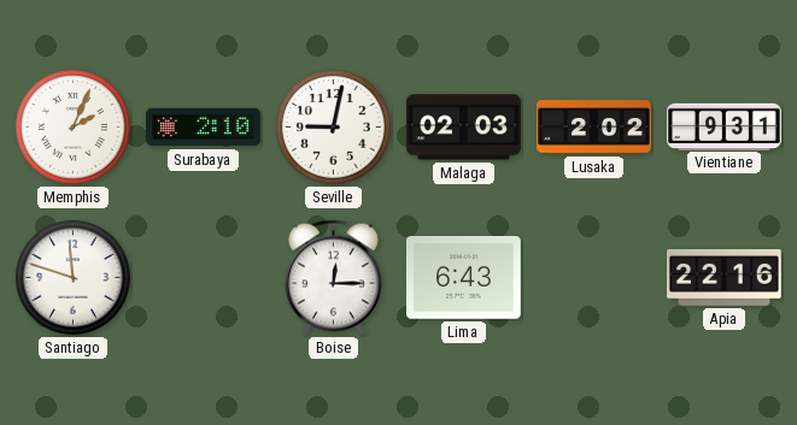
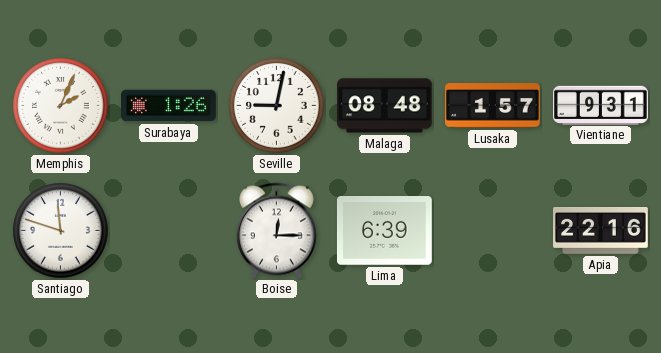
Surabaya: 2:10 -> 1:26
Malaga: 02:03 -> 08:48
Lusaka: 2:02 -> 1:57
Lima: 6:43 -> 6:39
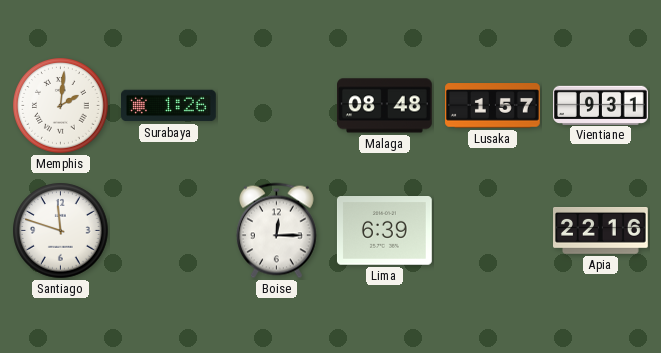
Memphis: 2:04 -> 2:01
Seville: 9:02 -> none
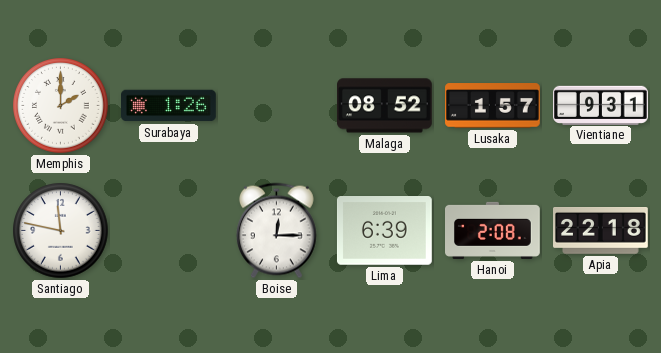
Memphis: 2:01 -> 2:00
Malaga: 08:48 -> 08:52
Santiago: 11:48 -> 11:47
Hanoi: none -> 2:08
Apia: 22:16 -> 22:18
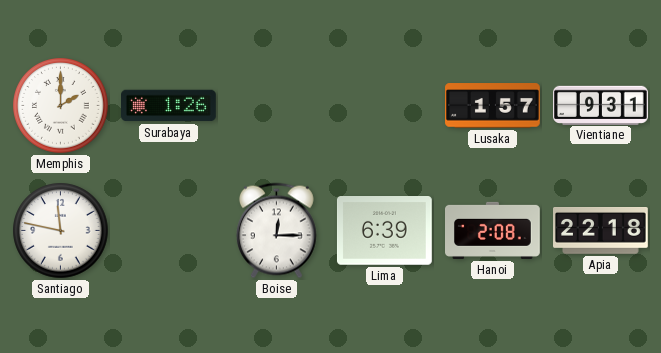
Malaga: 08:52 -> none
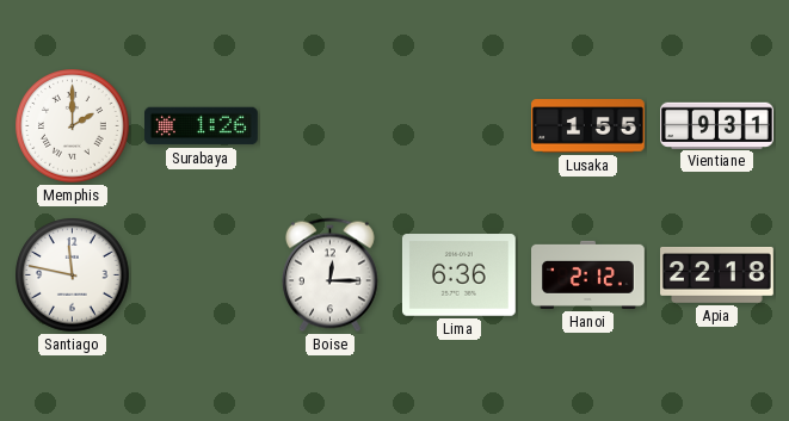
Lusaka: 1:57 -> 1:55
Lima: 6:39 -> 6:36
Hanoi: 2:08 -> 2:12
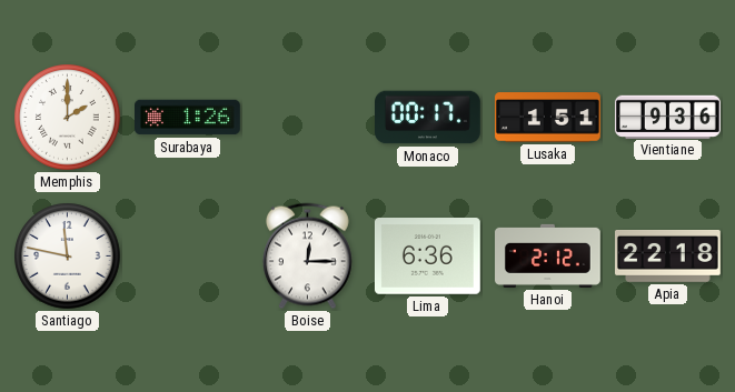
Monaco: none -> 00:17
Lusaka: 1:55 -> 1:51
Vientiane: 9:31 -> 9:36
